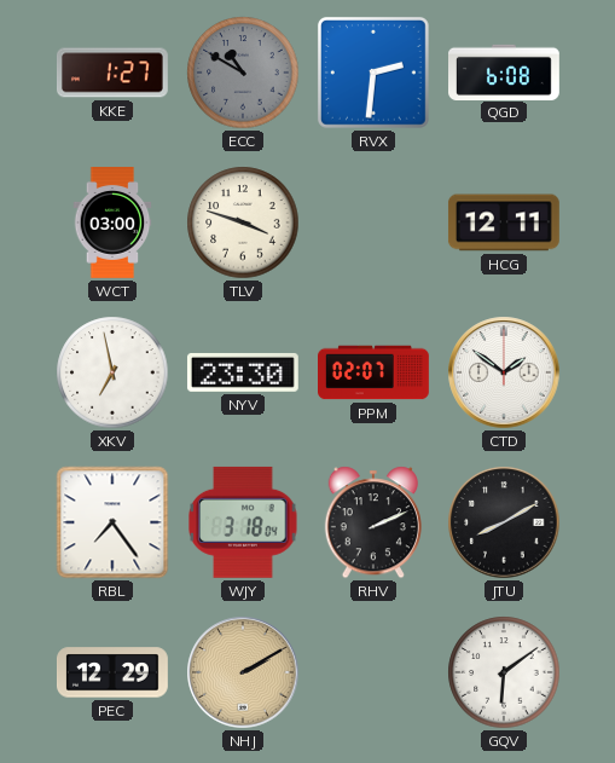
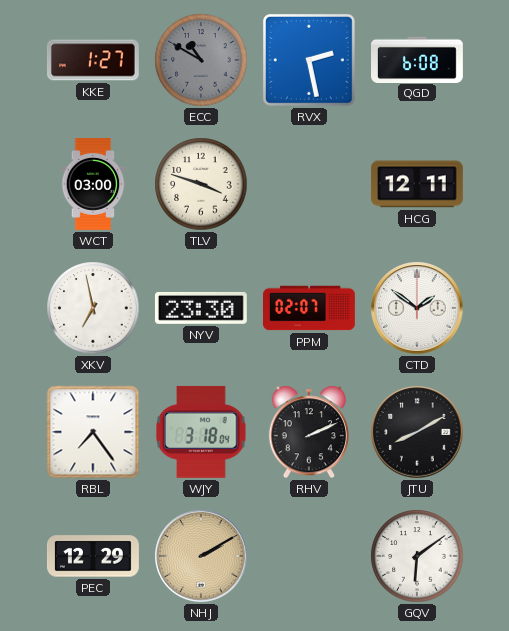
RVX: 2:31 -> 2:28
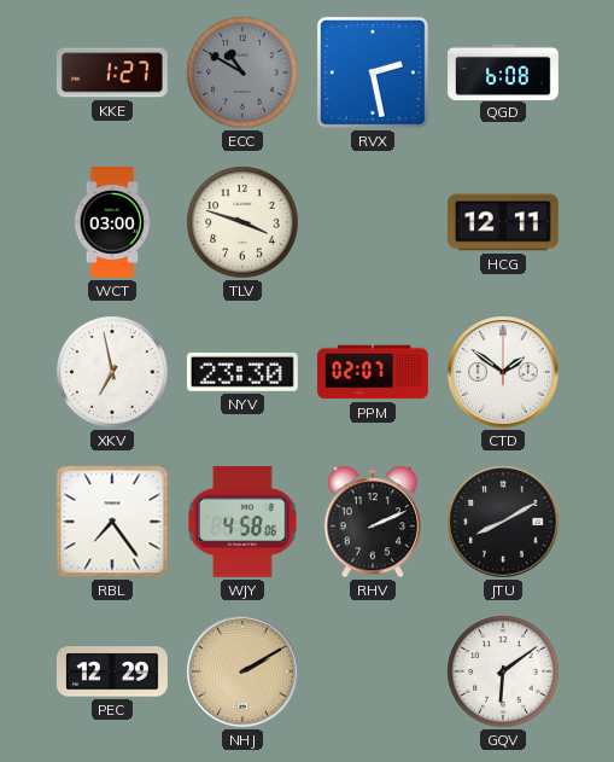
WJY: 3:18 -> 4:58
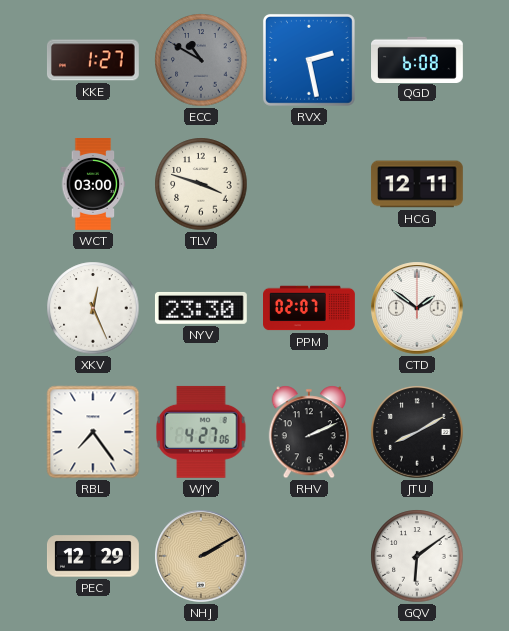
XKV: 6:58 -> 12:26
WJY: 4:58 -> 4:27
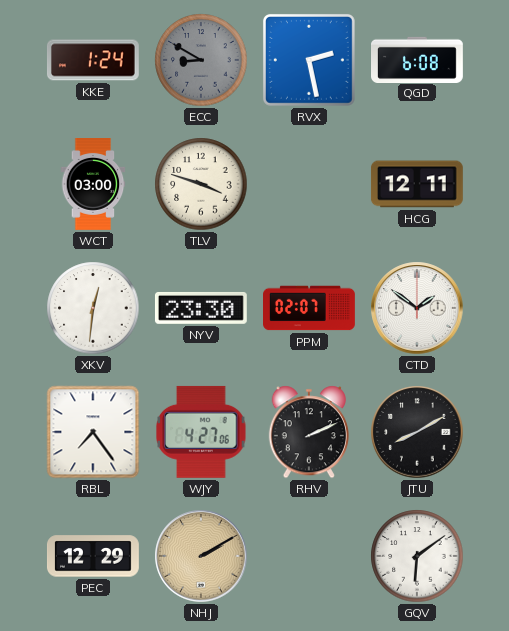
KKE: 1:27 -> 1:24
ECC: 10:50 -> 8:50
XKV: 12:26 -> 12:31
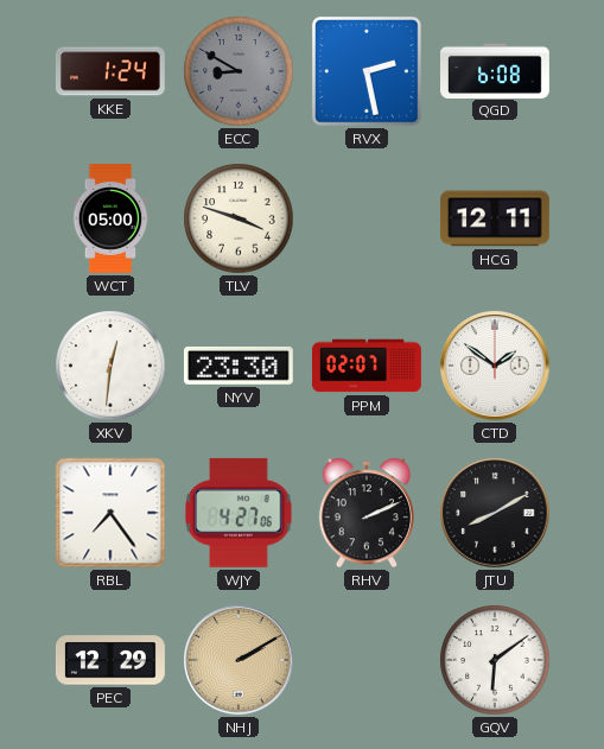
WCT: 03:00 -> 05:00
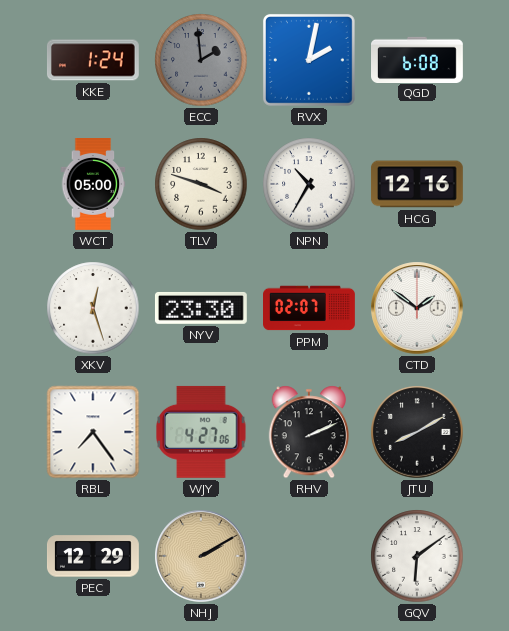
ECC: 8:50 -> 1:59
RVX: 2:28 -> 2:02
NPN: none -> 10:35
HCG: 12:11 -> 12:16
XKV: 12:31 -> 12:27
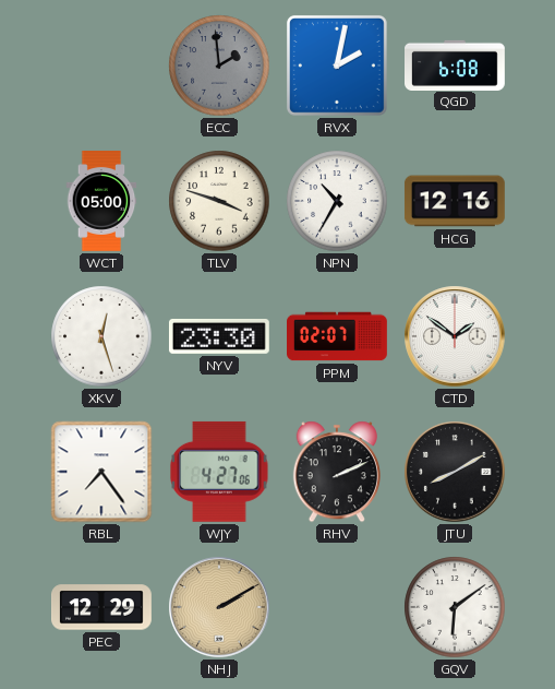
KKE: 1:24 -> none
